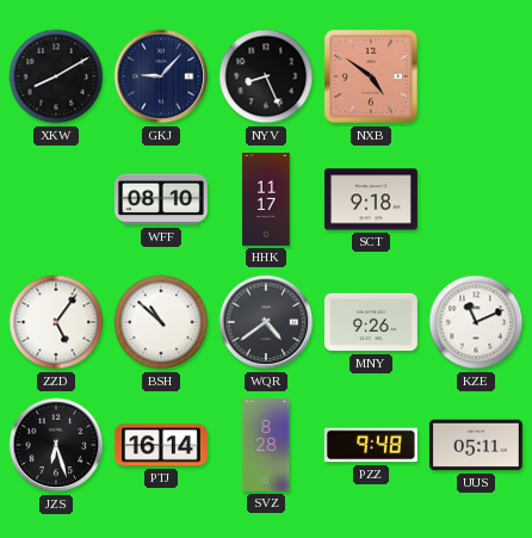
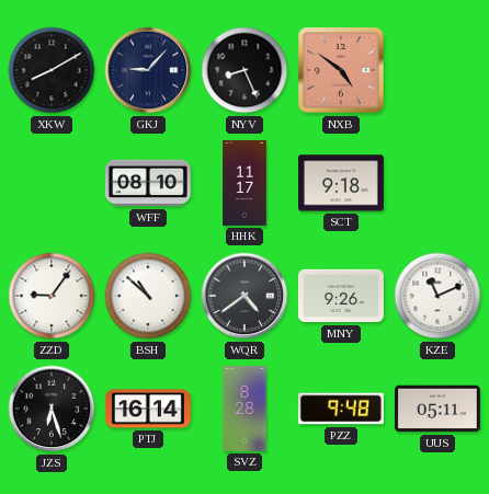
ZZD: 5:06 -> 9:06
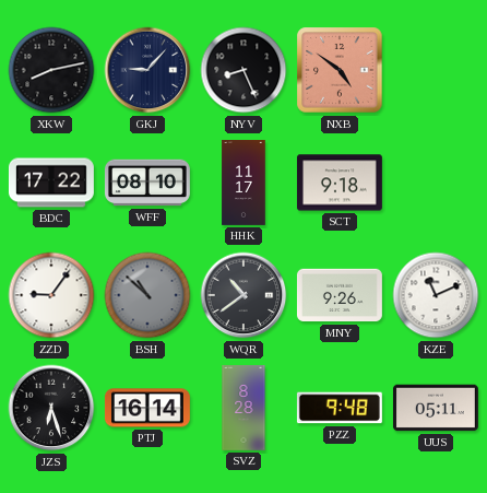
XKW: 8:10 -> 8:13
BDC: none -> 17:22
BSH dial: white -> grey
WQR: 4:39 -> 10:39
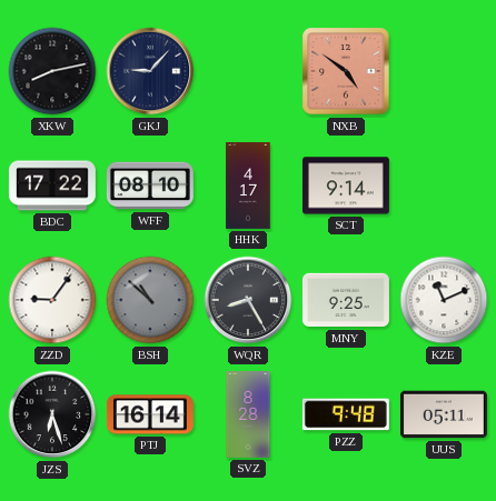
NYV: 8:26 -> none
HHK: 11:17 -> 4:17
SCT: 9:18 -> 9:14
WQR: 10:39 -> 8:25
MNY: 9:26 -> 9:25
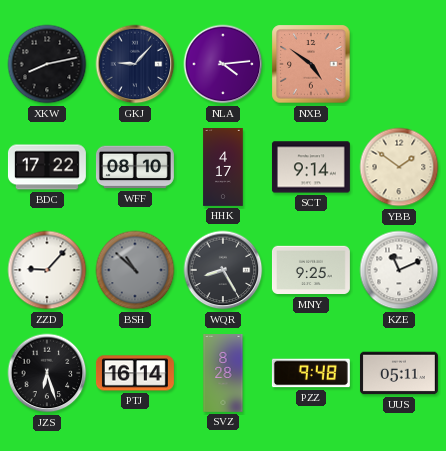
NLA: none -> 4:14
YBB: none -> 1:51
ZZD: 9:06 -> 9:07
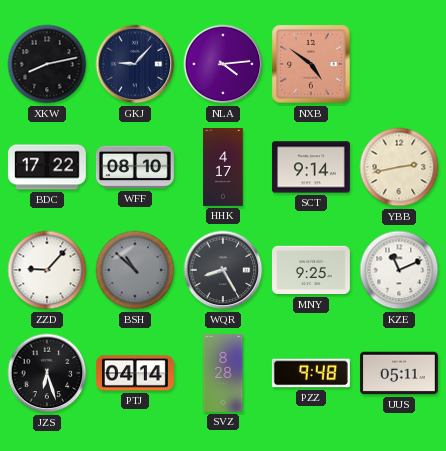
YBB: 1:51 -> 2:43
PTJ: 16:14 -> 04:14
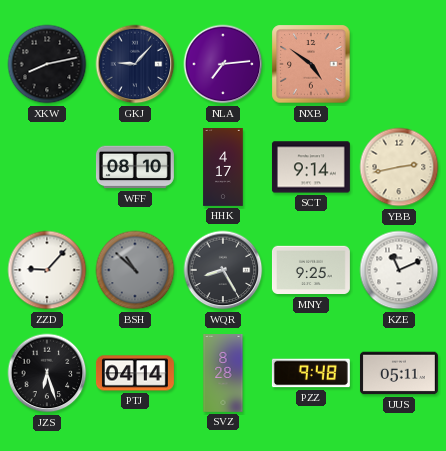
NLA: 4:14 -> 7:14
BDC: 17:22 -> none
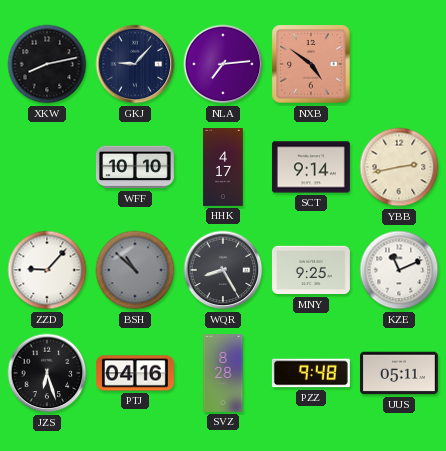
WFF: 08:10 -> 10:10
PTJ: 04:14 -> 04:16
